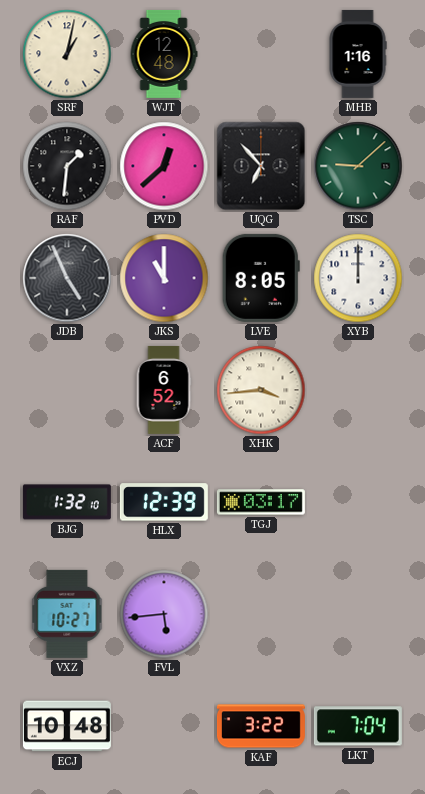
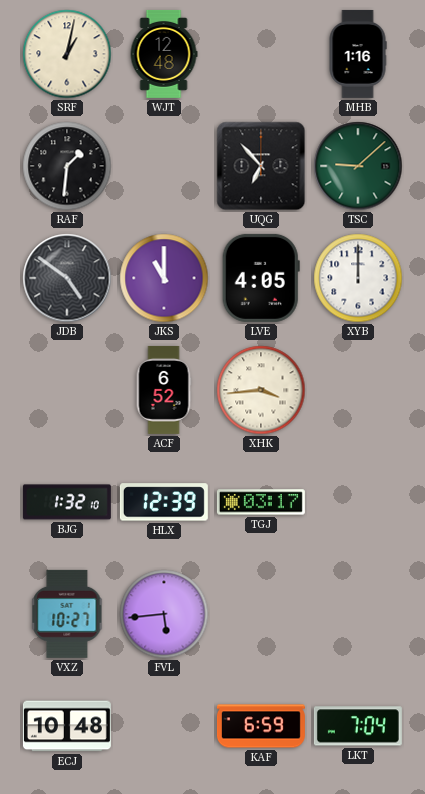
PVD: 12:38 -> none
JDB: 4:56 -> 4:51
LVE: 8:05 -> 4:05
KAF: 3:22 -> 6:59
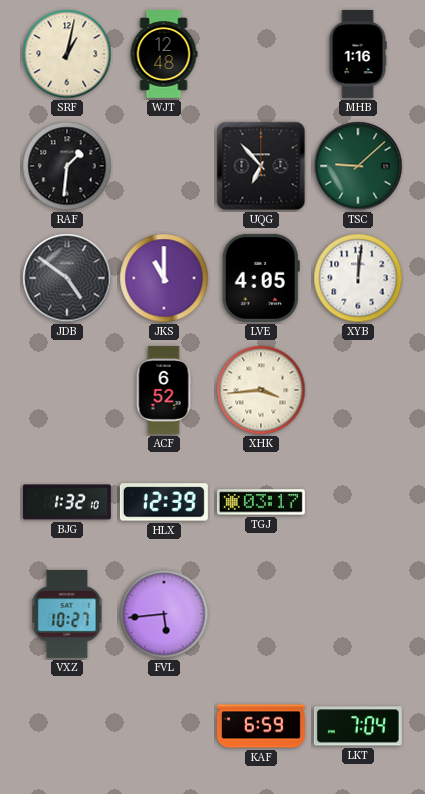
XYB: 12:00 -> 12:01
ECJ: 10:48 -> none
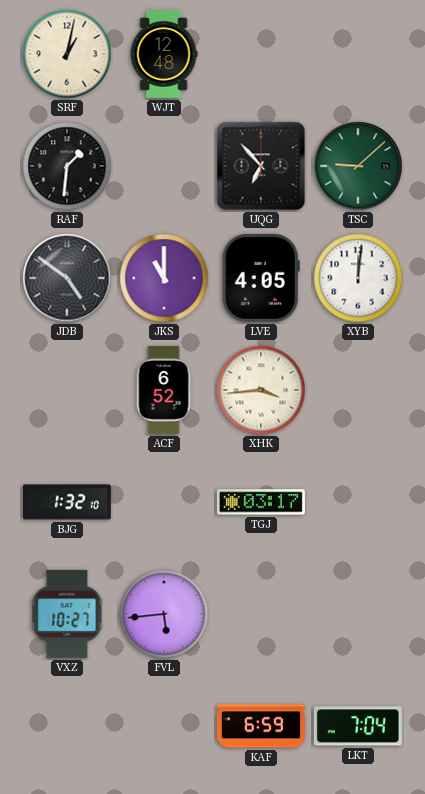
MHB: 1:16 -> none
HLX: 12:39 -> none
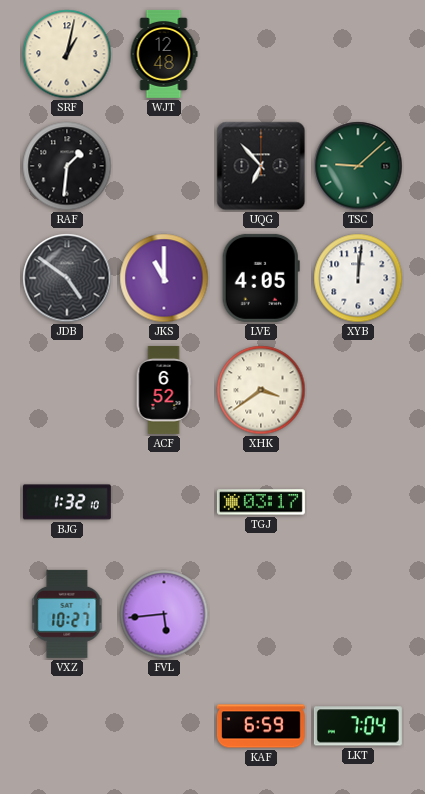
XHK: 3:44 -> 3:39
